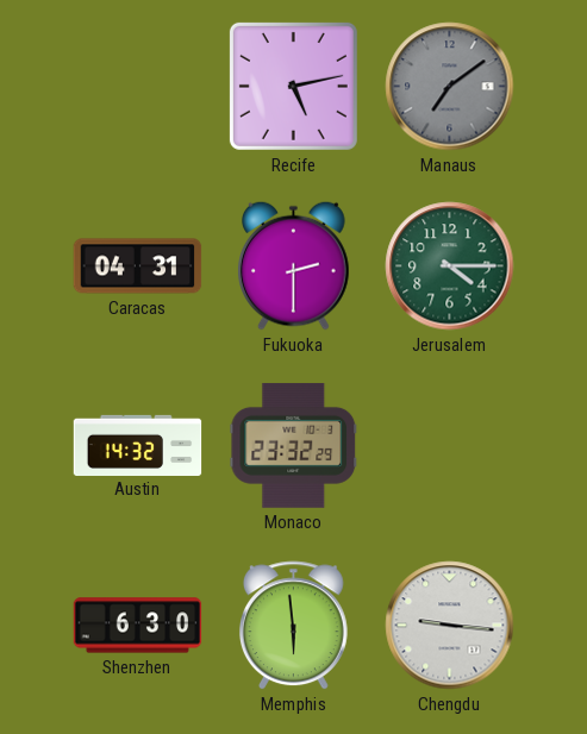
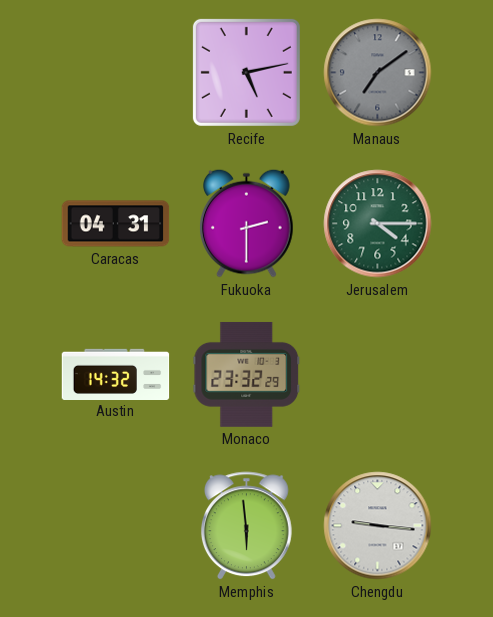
Shenzhen: 6:30 -> none
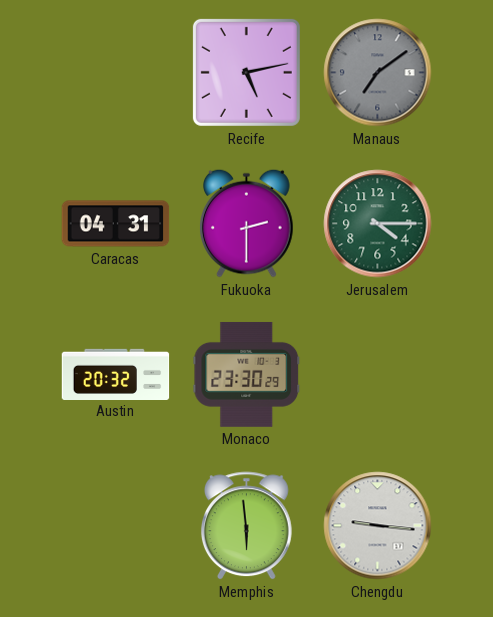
Austin: 14:32 -> 20:32
Monaco: 23:32 -> 23:30
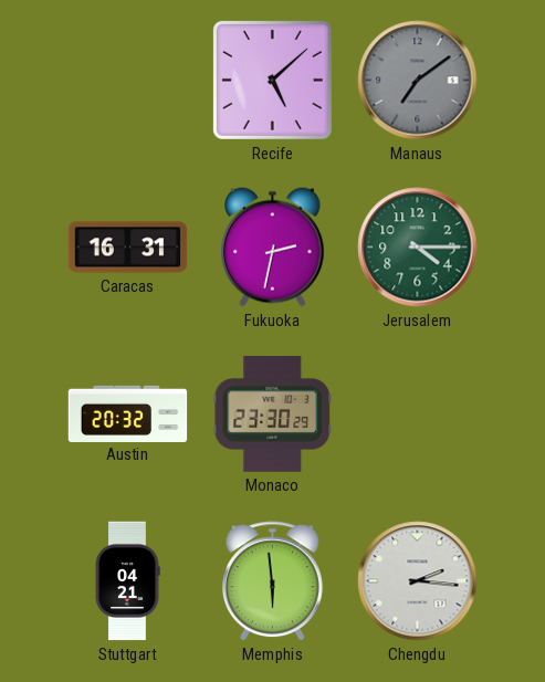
Recife: 5:13 -> 5:08
Caracas: 04:31 -> 16:31
Fukuoka: 2:30 -> 2:32
Stuttgart: none -> 04:21
Chengdu: 9:16 -> 2:16
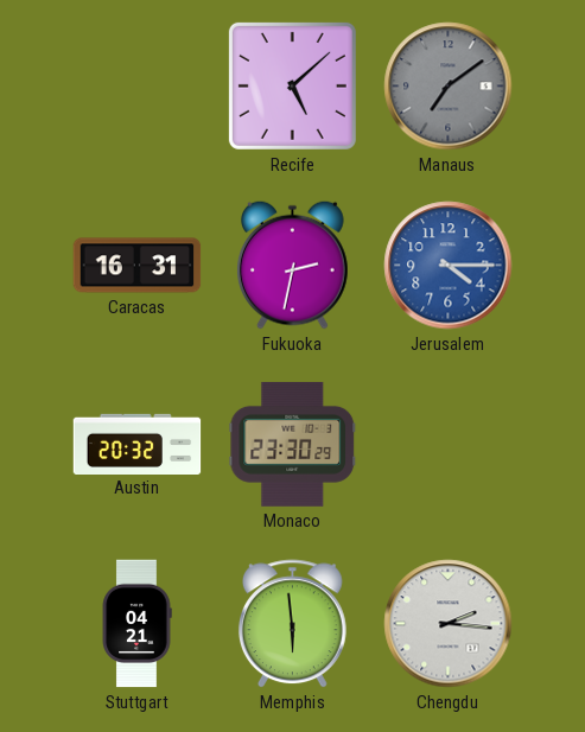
Jerusalem dial: green -> blue
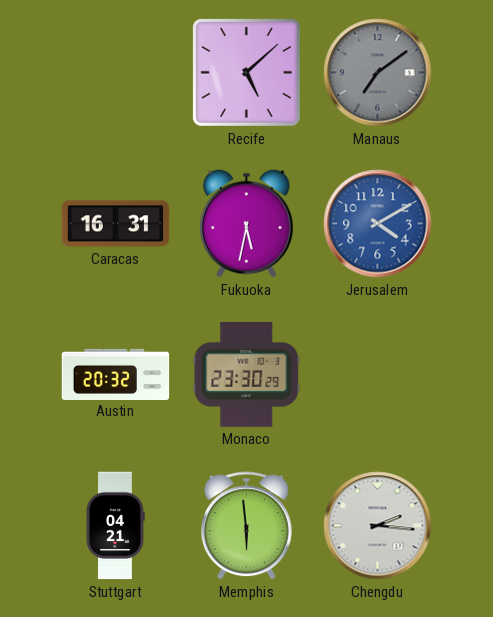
Fukuoka: 2:32 -> 5:32
Jerusalem: 4:15 -> 4:10
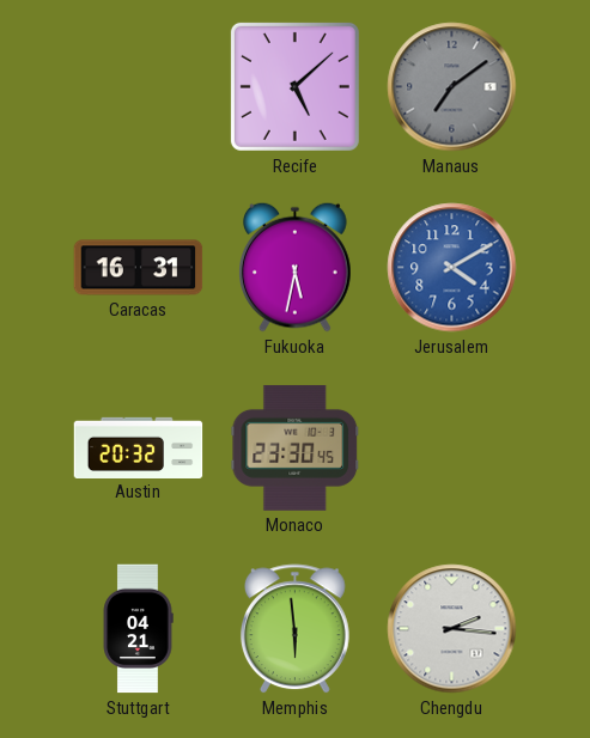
Monaco: 23:30:29 -> 23:30:45
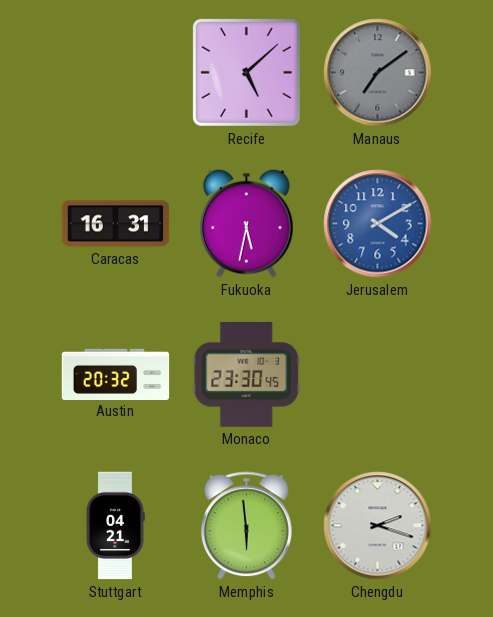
Chengdu: 2:16 -> 2:18
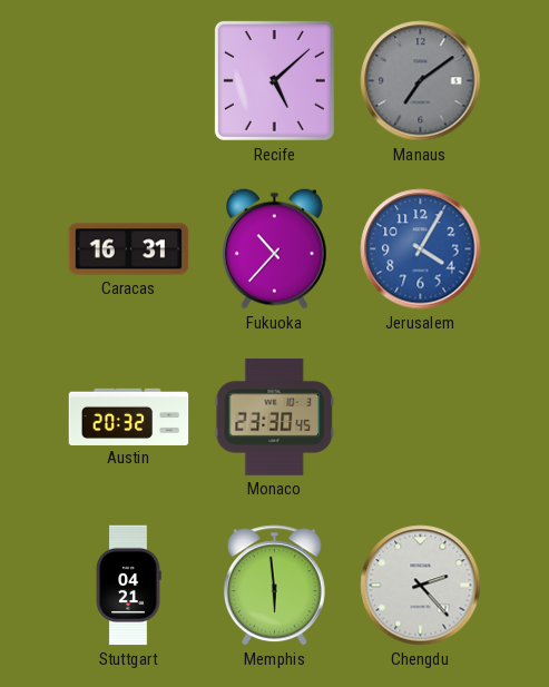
Fukuoka: 5:32 -> 10:37
Jerusalem: 4:10 -> 4:05
Chengdu: 2:18 -> 2:23
